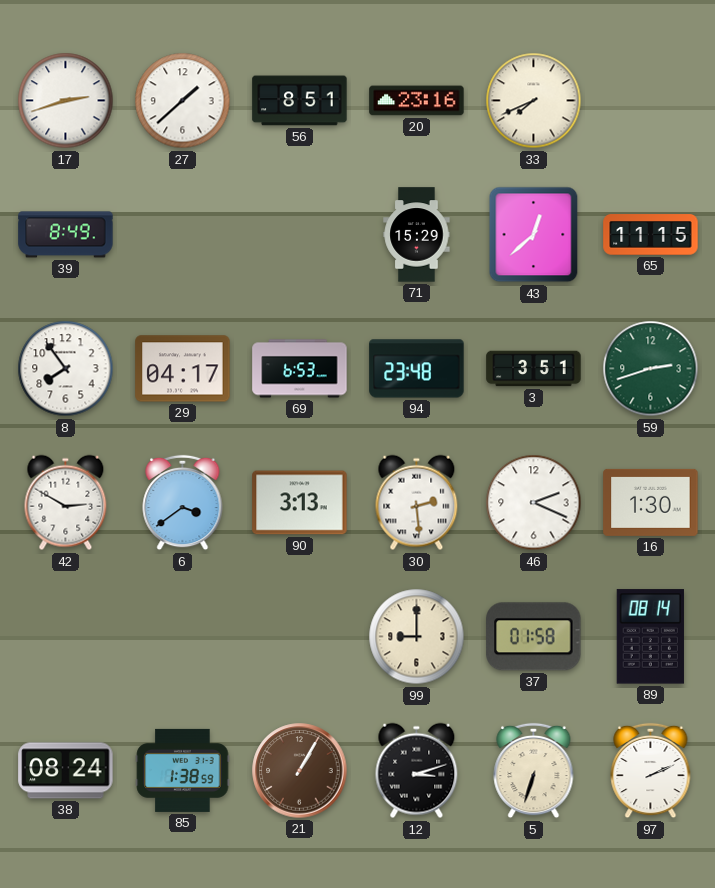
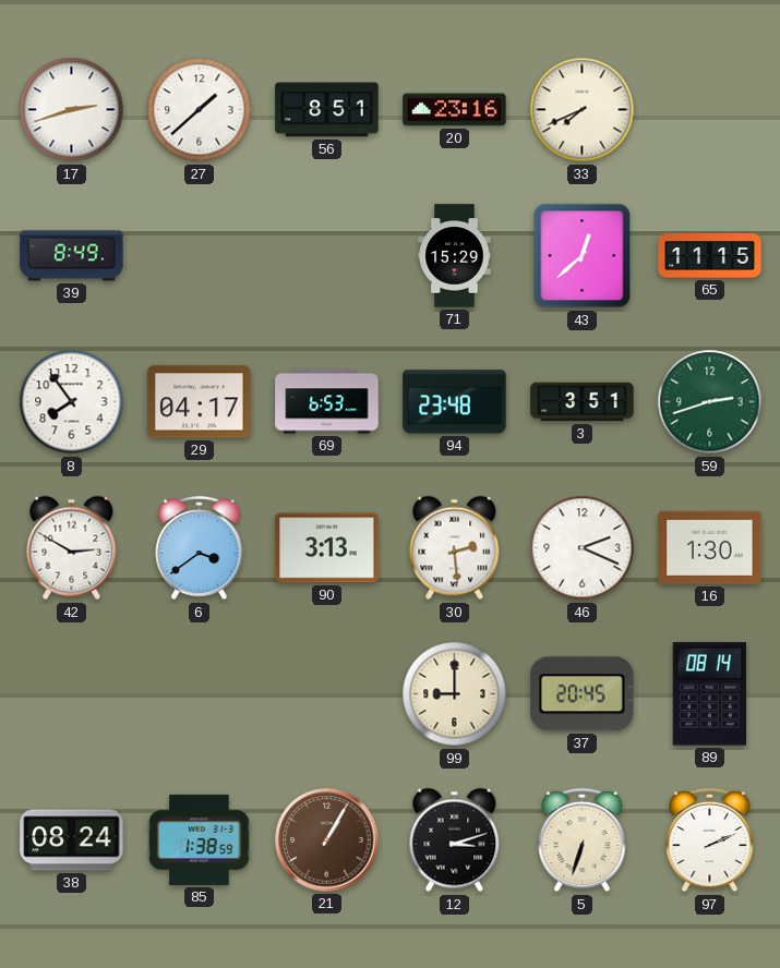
37: 01:58 -> 20:45
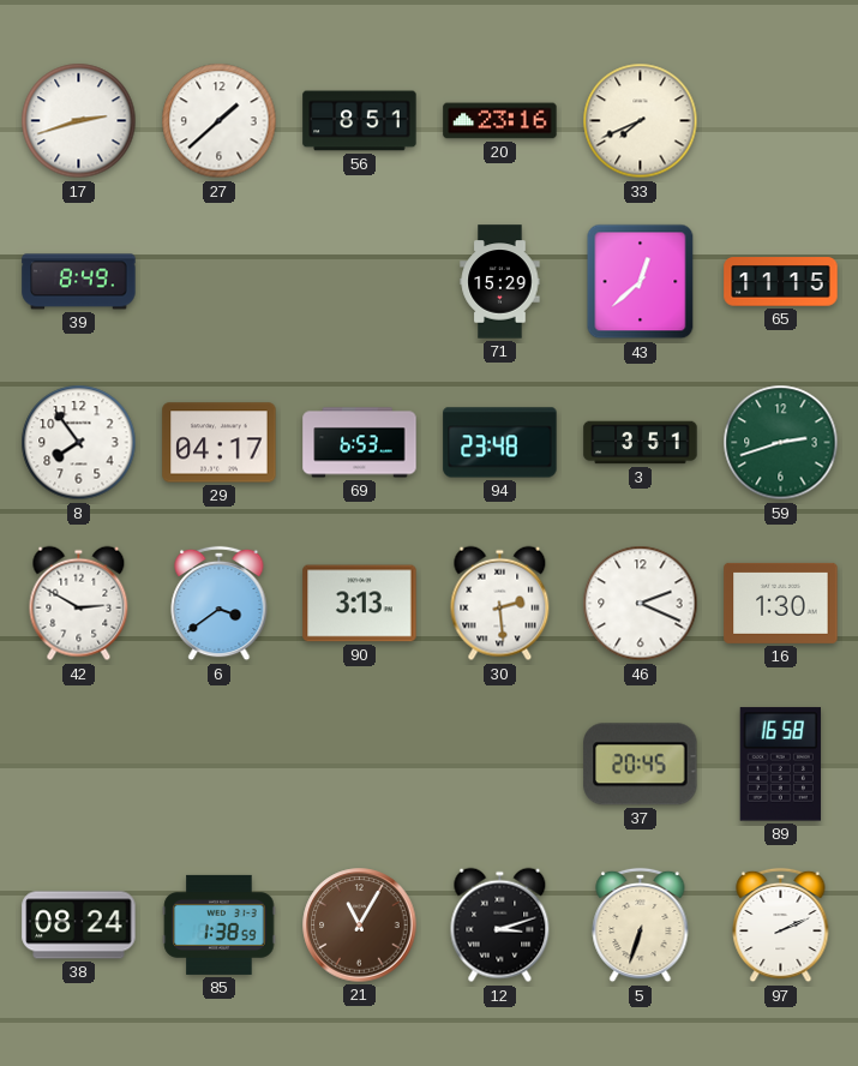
99: 9:00 -> none
89: 08:14 -> 16:58
21: 1:05 -> 11:05
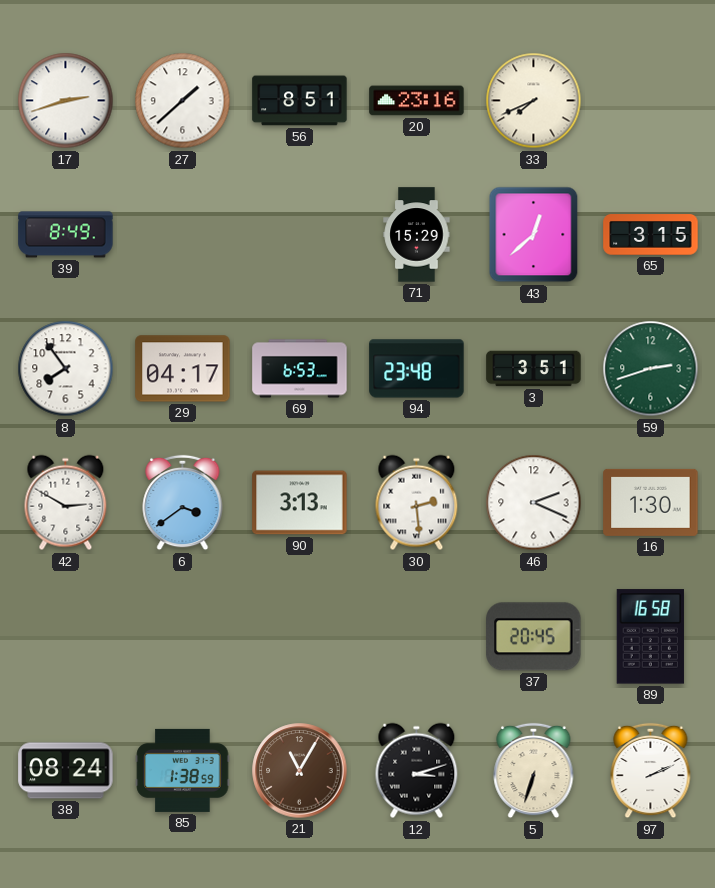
65: 11:15 -> 3:15
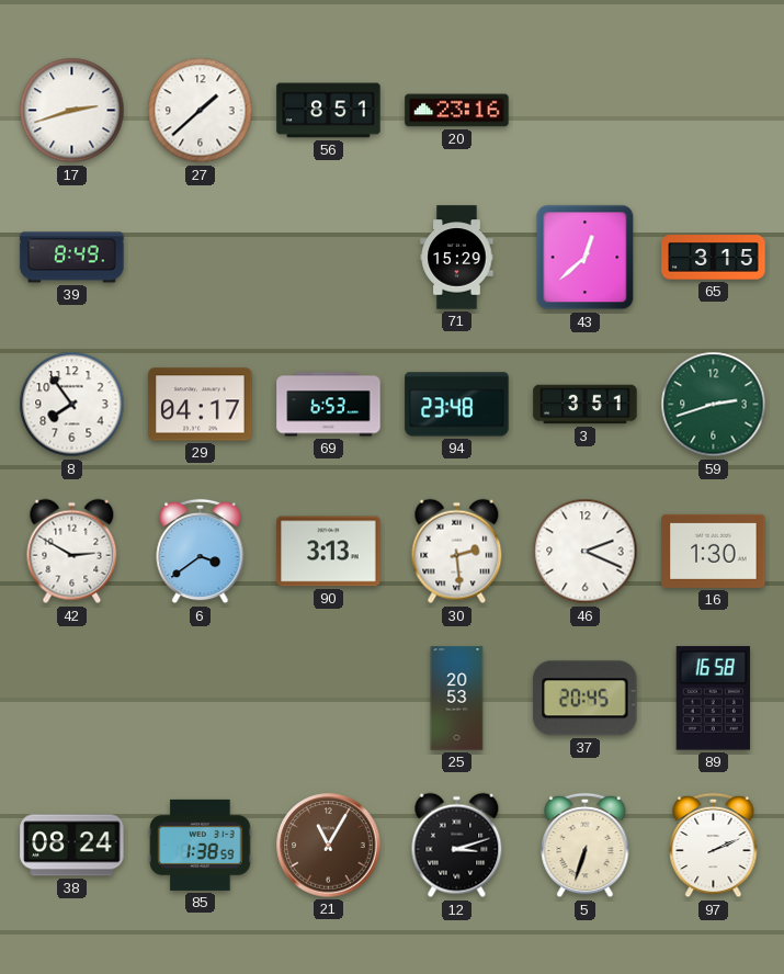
33: 7:41 -> none
25: none -> 20:53
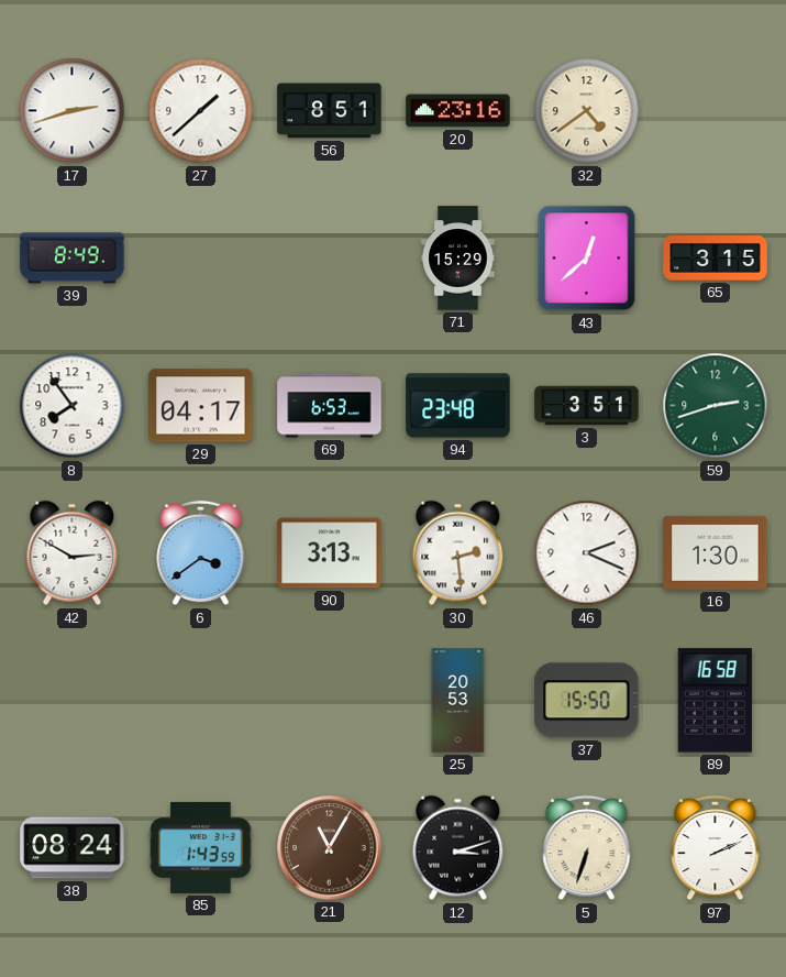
32: none -> 4:39
37: 20:45 -> 15:50
85: 1:38 -> 1:43
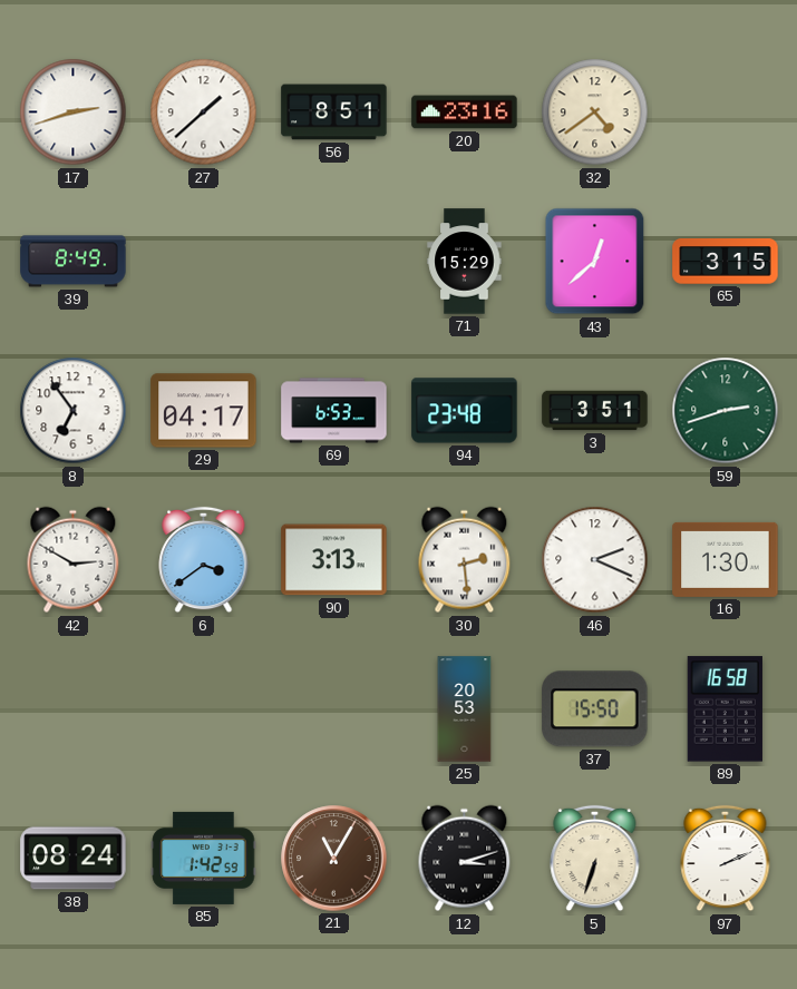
8: 7:54 -> 6:54
85: 1:43 -> 1:42
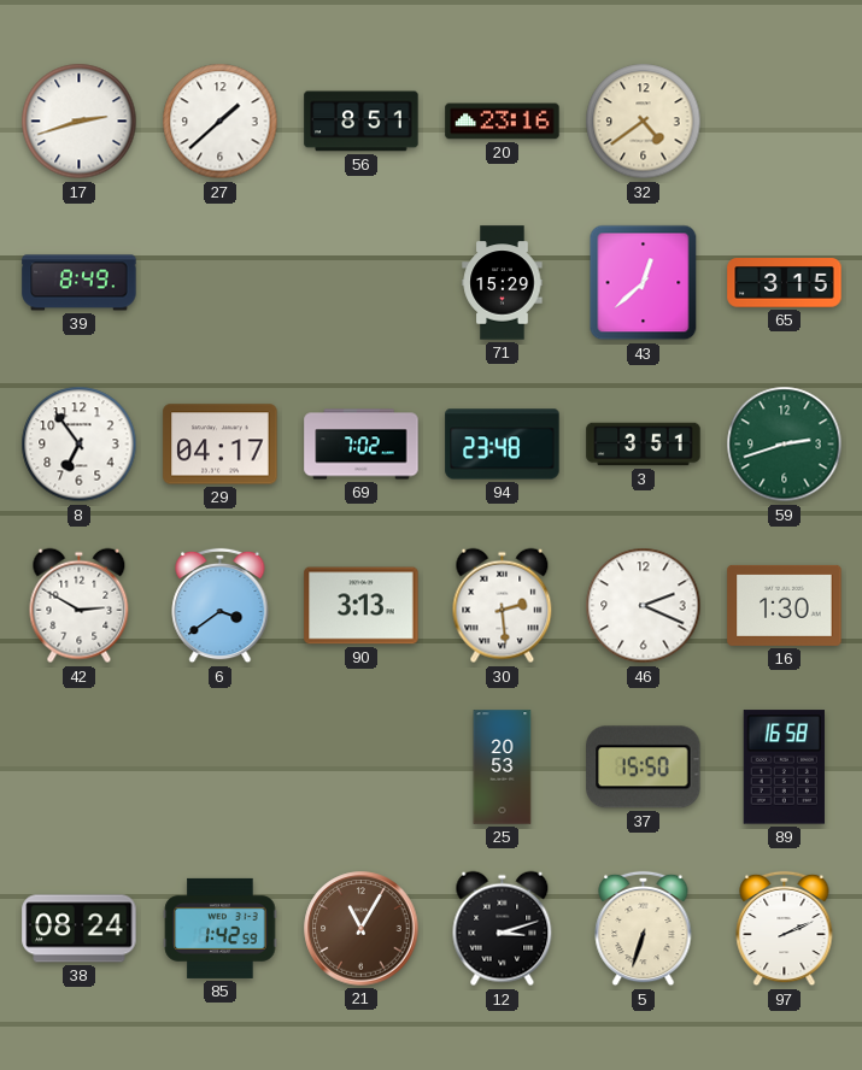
69: 6:53 -> 7:02
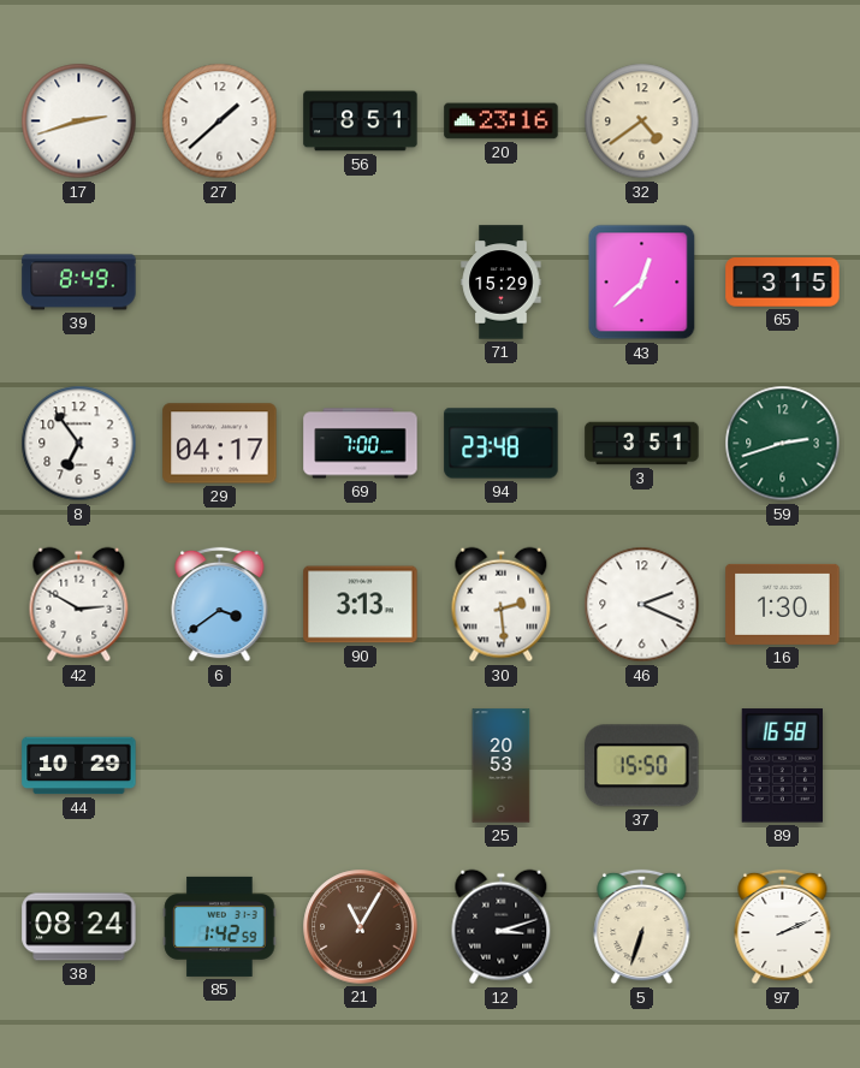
69: 7:02 -> 7:00
44: none -> 10:29
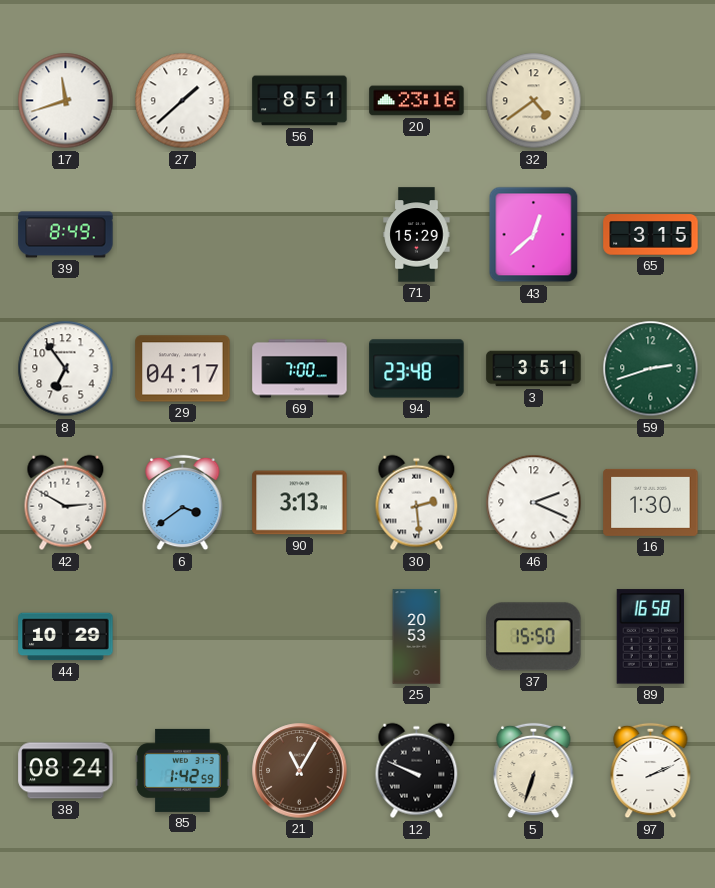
17: 2:42 -> 11:42
12: 3:12 -> 9:49
